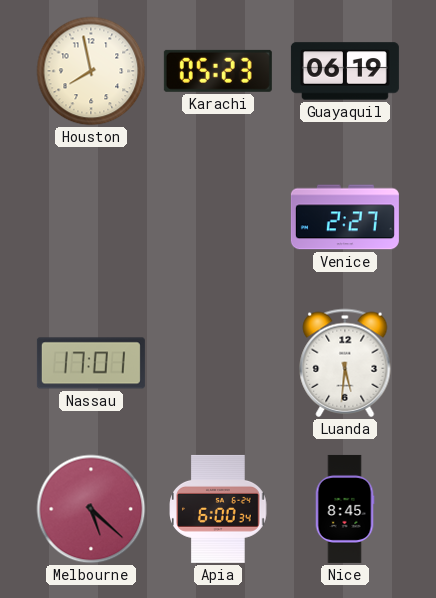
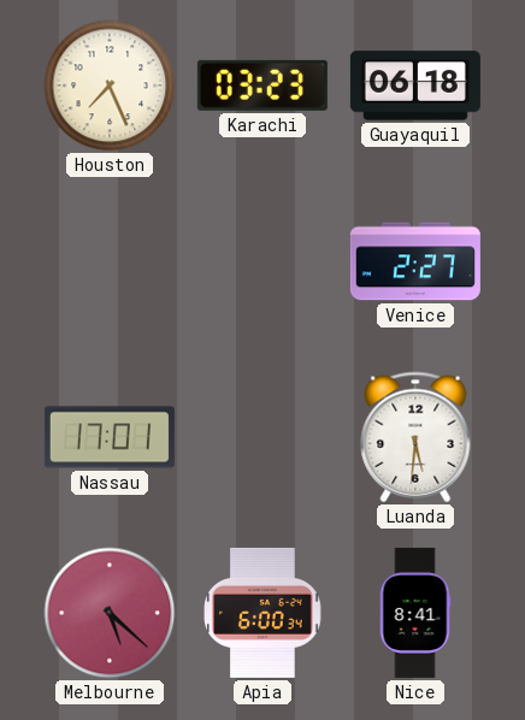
Houston: 7:58 -> 7:26
Karachi: 05:23 -> 03:23
Guayaquil: 06:19 -> 06:18
Nice: 8:45 -> 8:41
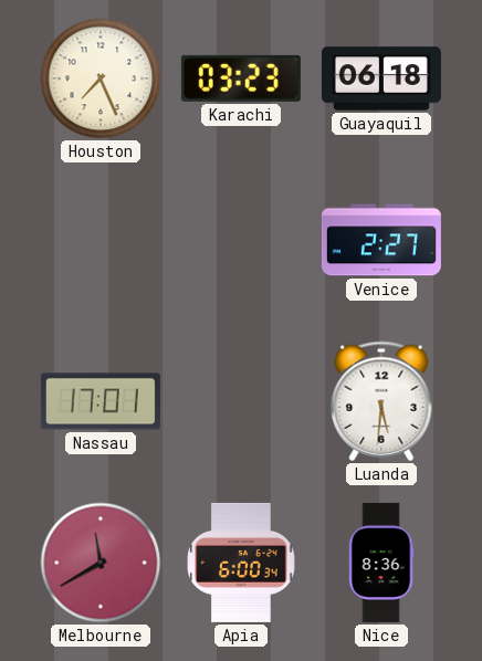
Melbourne: 5:22 -> 11:40
Nice: 8:41 -> 8:36
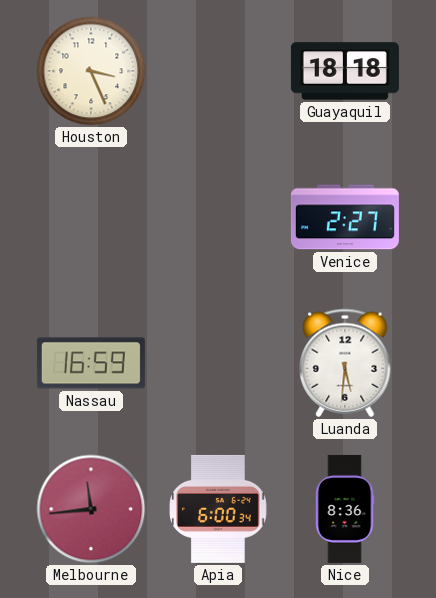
Houston: 7:26 -> 3:26
Karachi: 03:23 -> none
Guayaquil: 06:18 -> 18:18
Nassau: 17:01 -> 16:59
Melbourne: 11:40 -> 11:44
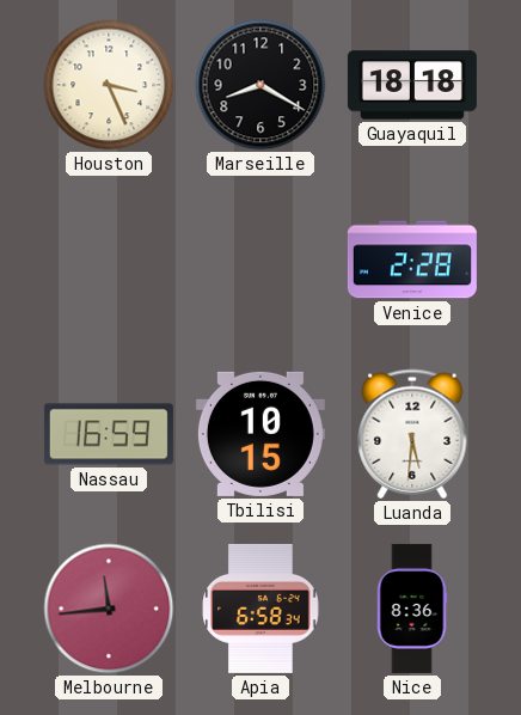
Marseille: none -> 8:20
Venice: 2:27 -> 2:28
Tbilisi: none -> 10:15
Apia: 6:00 -> 6:58
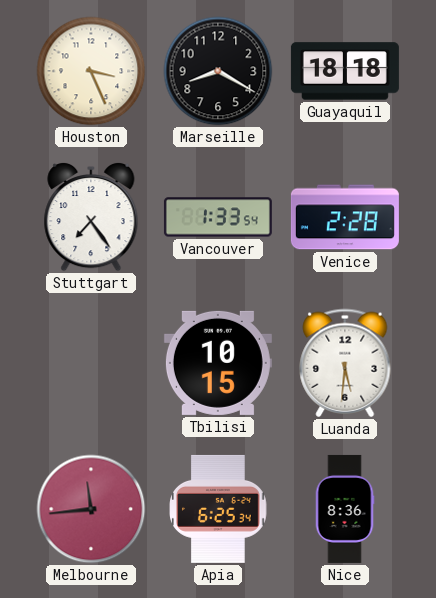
Stuttgart: none -> 7:24
Vancouver: none -> 1:33
Nassau: 16:59 -> none
Apia: 6:58 -> 6:25
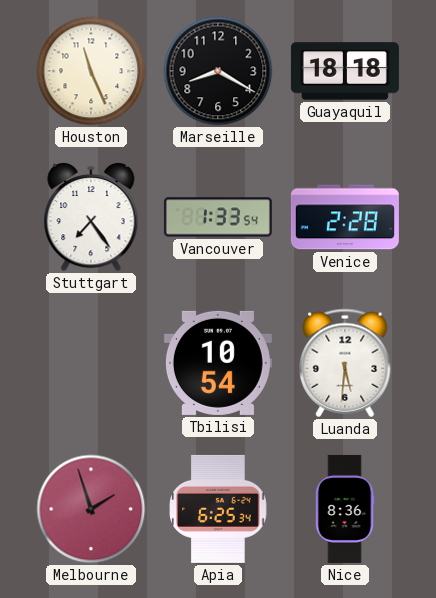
Houston: 3:26 -> 11:26
Tbilisi: 10:15 -> 10:54
Melbourne: 11:44 -> 1:57
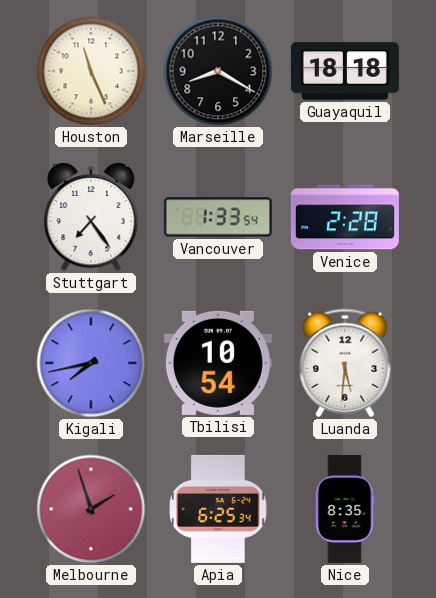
Kigali: none -> 7:43
Nice: 8:36 -> 8:35
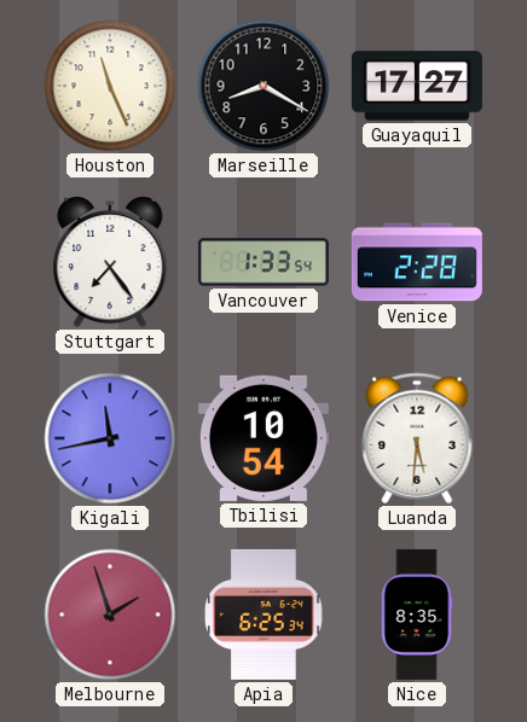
Guayaquil: 18:18 -> 17:27
Kigali: 7:43 -> 11:43
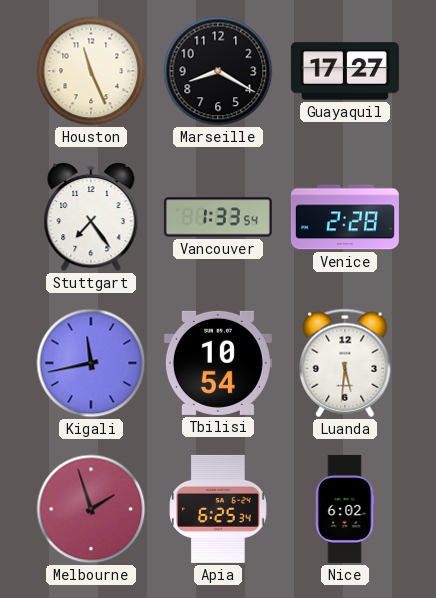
Nice: 8:35 -> 6:02
